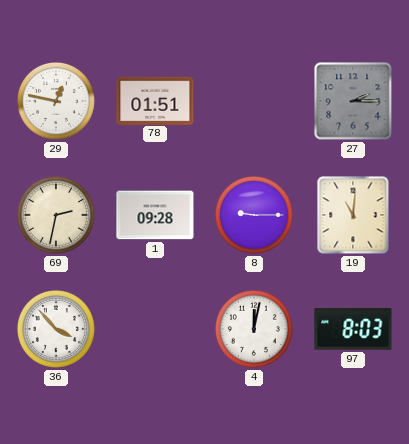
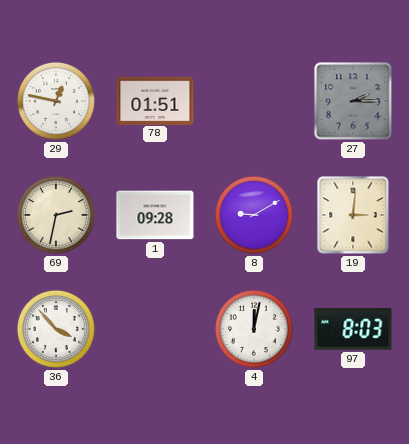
8: 9:15 -> 9:10
19: 11:01 -> 3:01
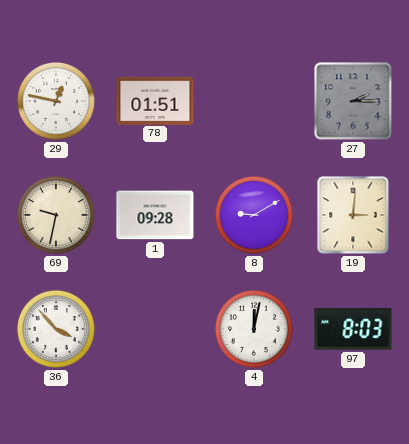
69: 2:32 -> 9:32
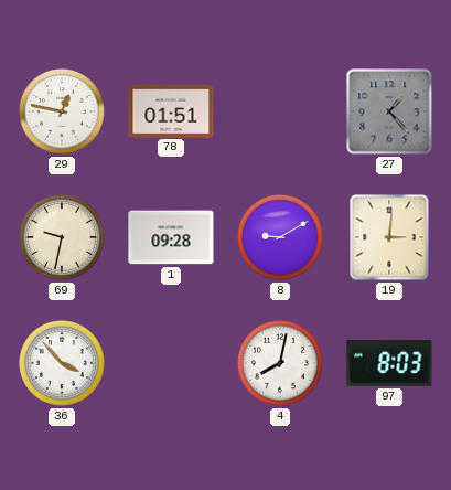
27: 2:15 -> 1:23
4: 12:02 -> 8:02
